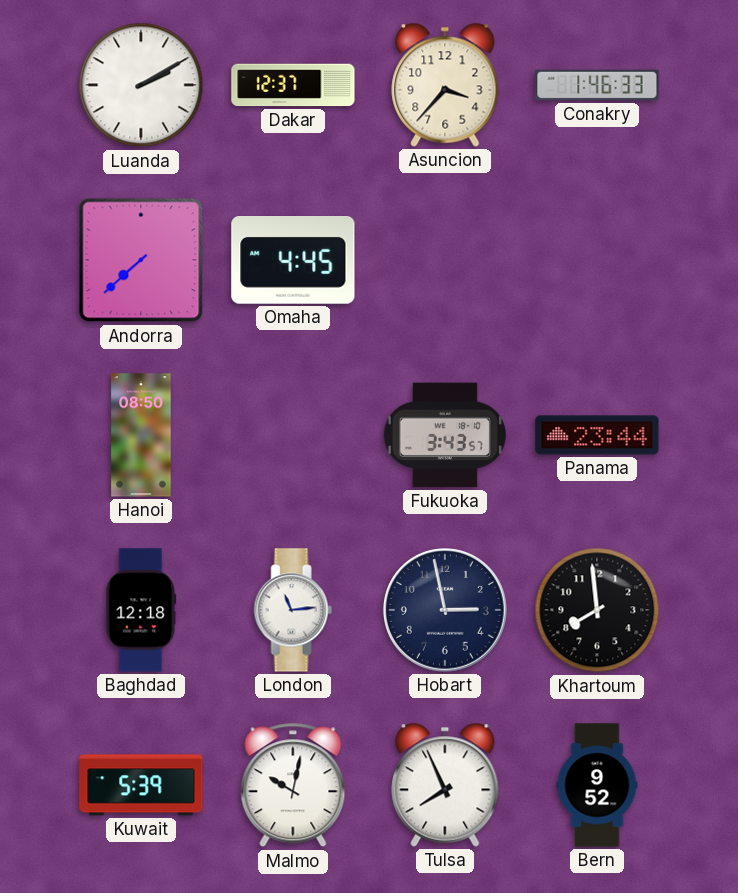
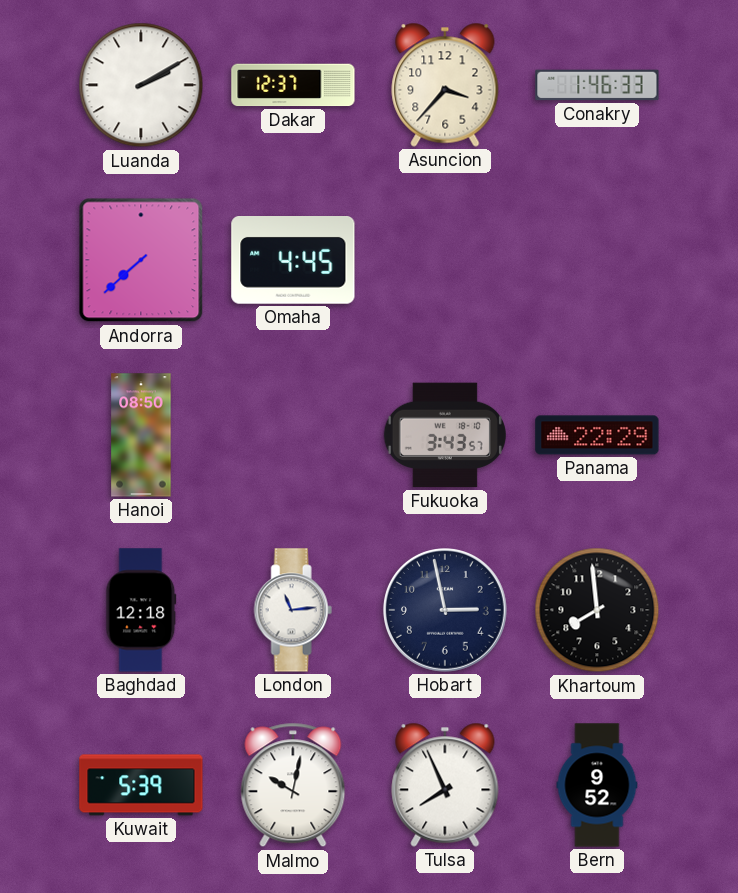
Panama: 23:44 -> 22:29
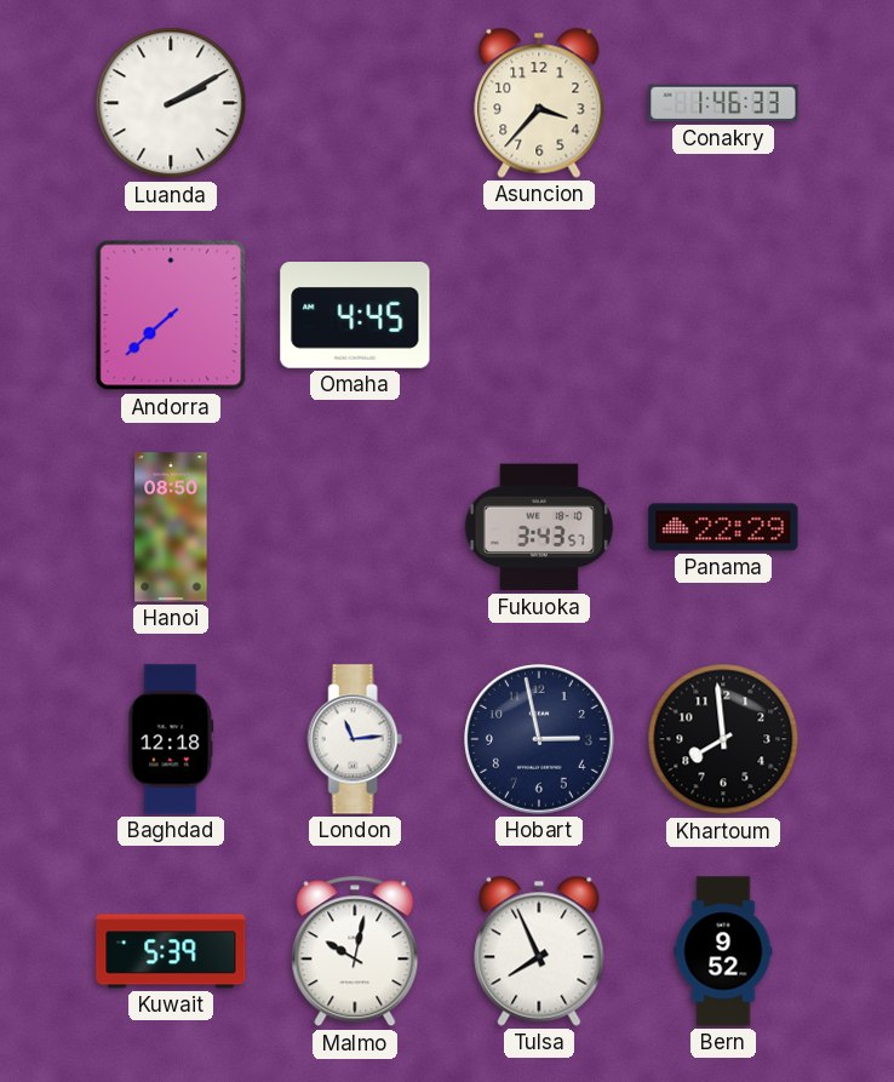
Dakar: 12:37 -> none
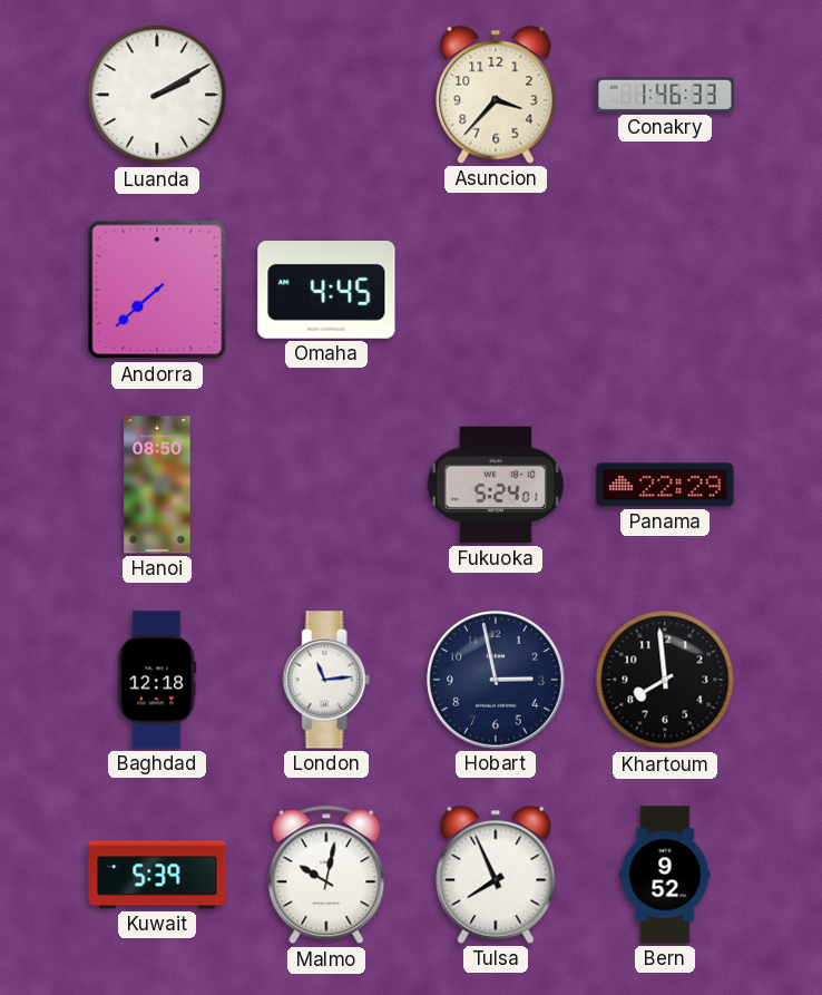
Fukuoka: 3:43 -> 5:24
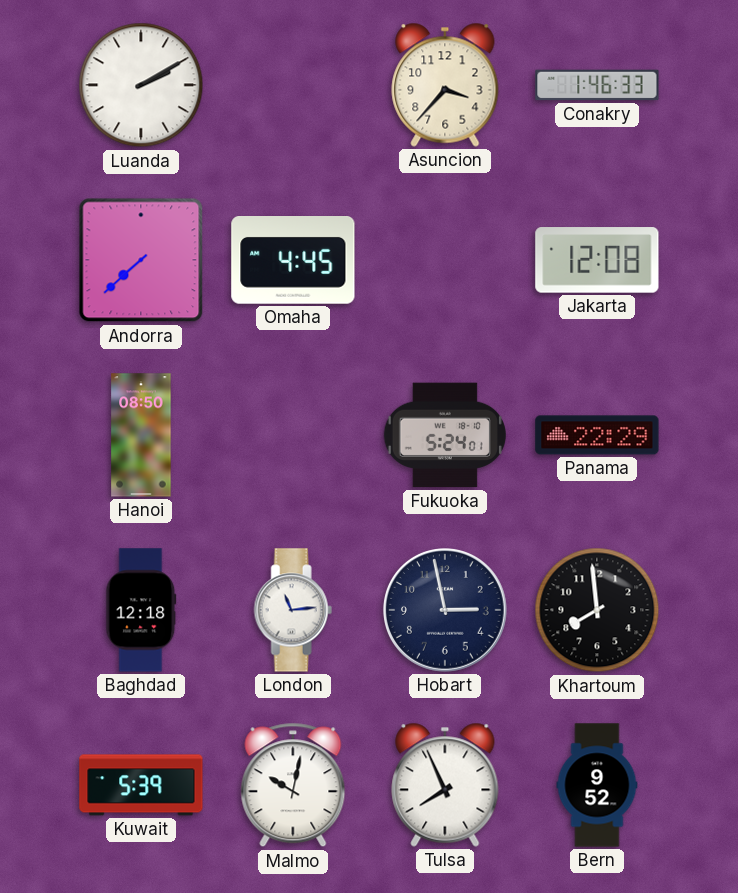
Jakarta: none -> 12:08
